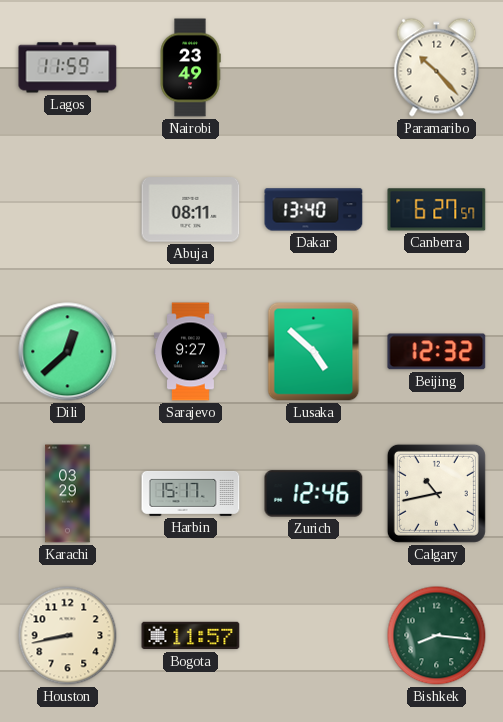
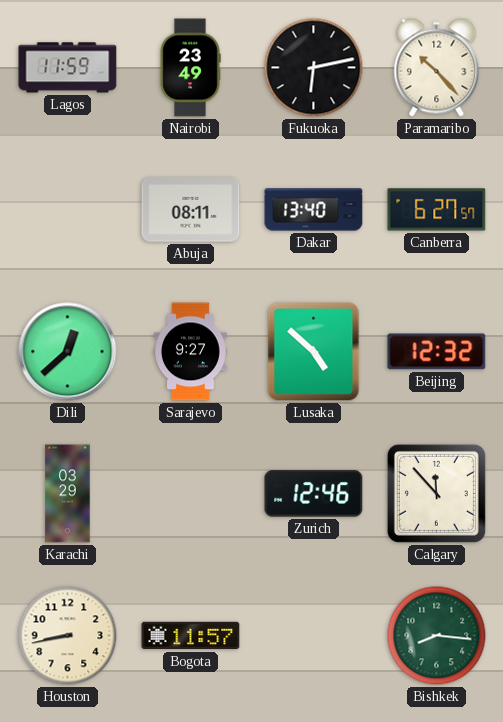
Fukuoka: none -> 6:13
Harbin: 15:17 -> none
Calgary: 10:43 -> 11:53
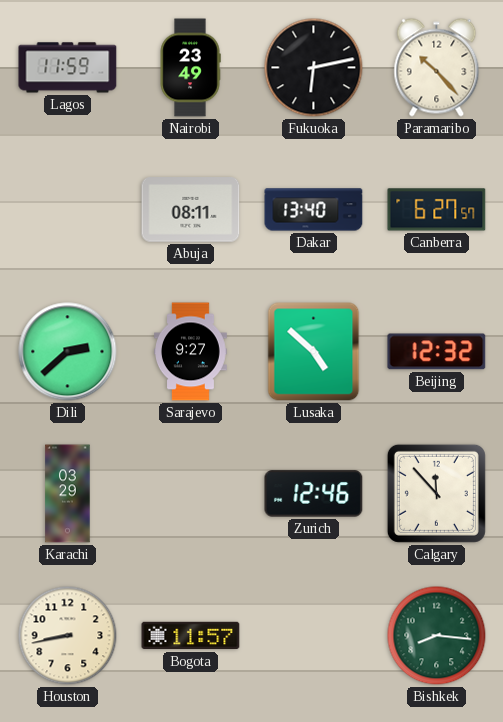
Dili: 12:38 -> 2:38
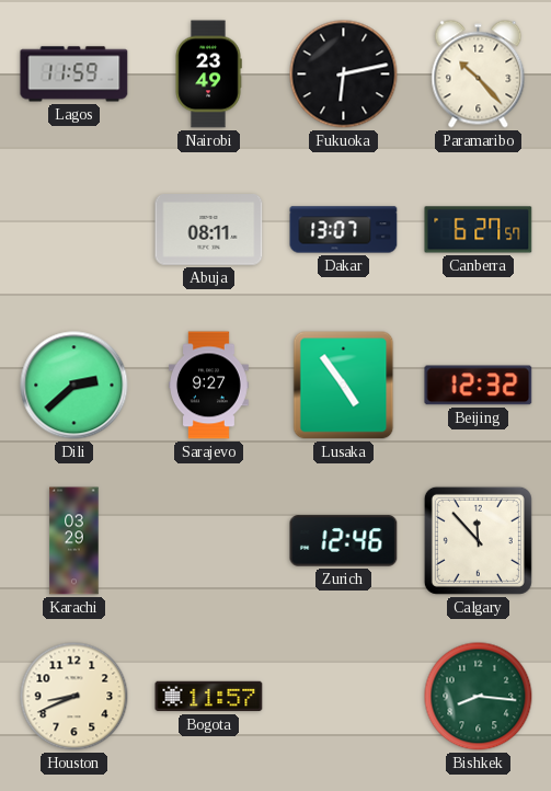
Dakar: 13:40 -> 13:07
Lusaka: 4:52 -> 4:54
Houston: 8:43 -> 8:41
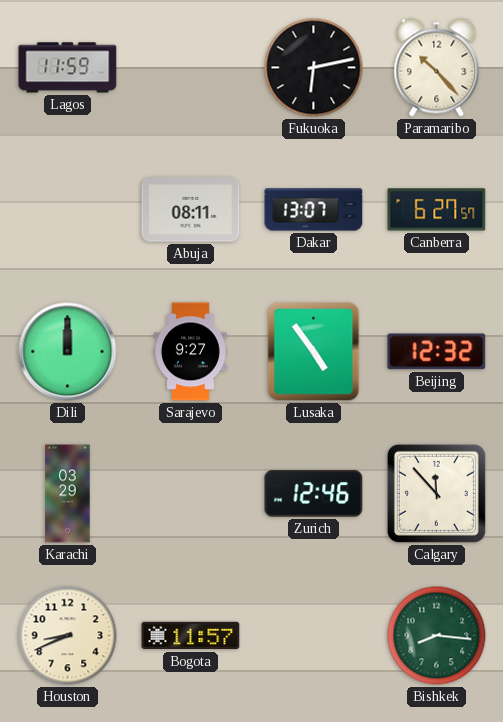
Nairobi: 23:49 -> none
Dili: 2:38 -> 12:00
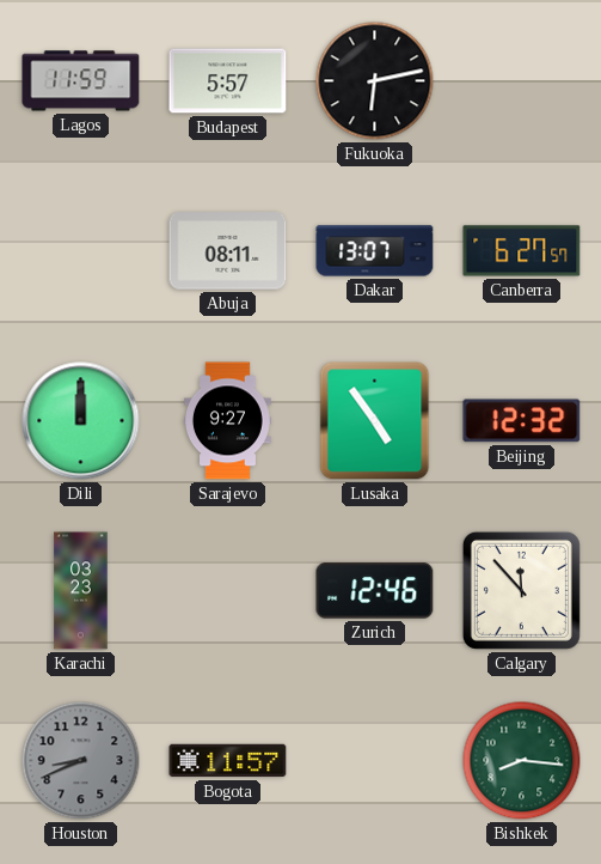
Budapest: none -> 5:57
Paramaribo: 10:23 -> none
Karachi: 03:29 -> 03:23
Houston dial: cream -> grey
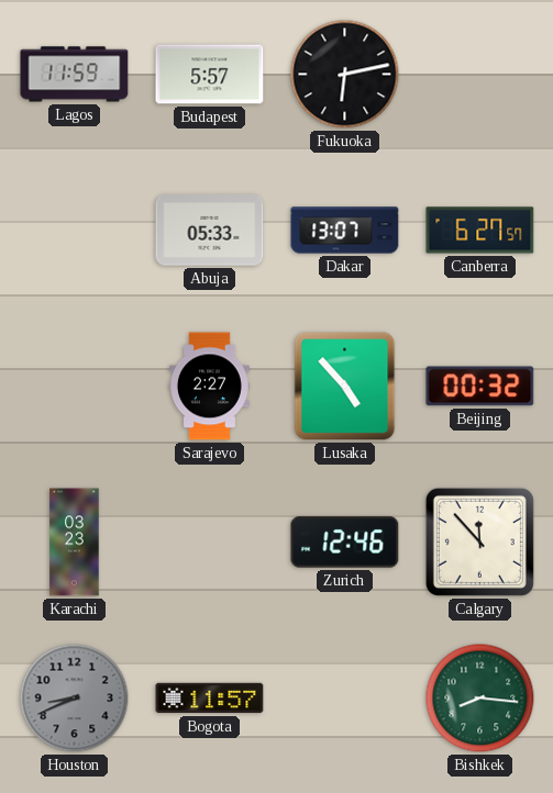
Abuja: 08:11 -> 05:33
Dili: 12:00 -> none
Sarajevo: 9:27 -> 2:27
Lusaka: 4:54 -> 4:53
Beijing: 12:32 -> 00:32
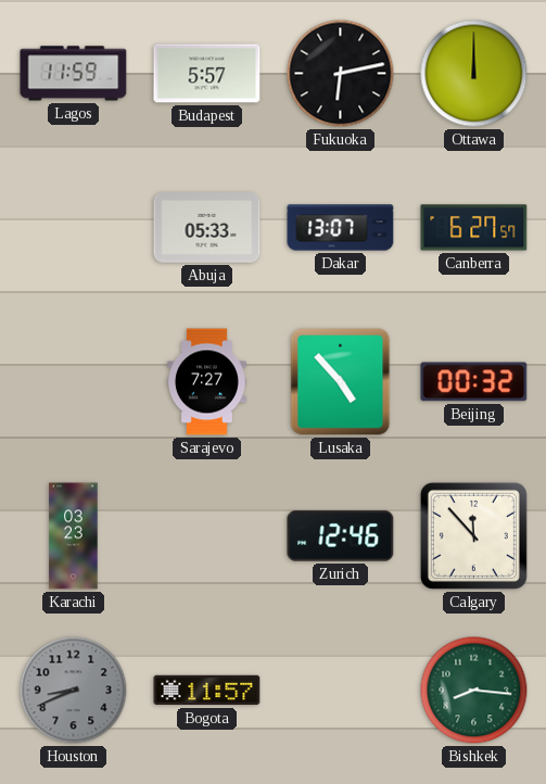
Ottawa: none -> 12:00
Sarajevo: 2:27 -> 7:27
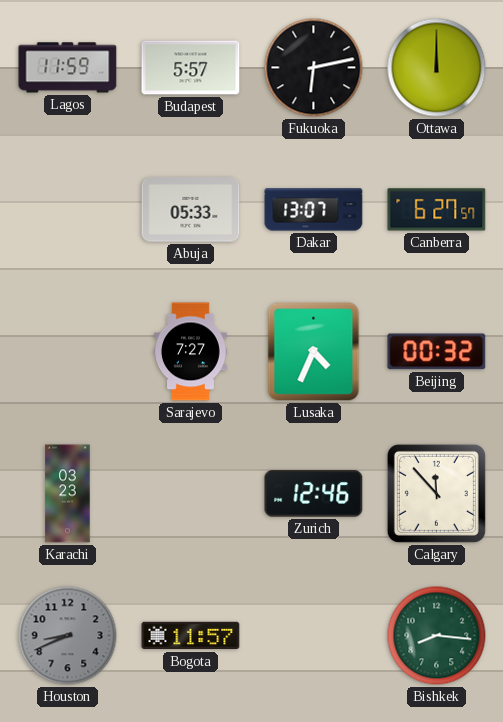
Lusaka: 4:53 -> 4:34
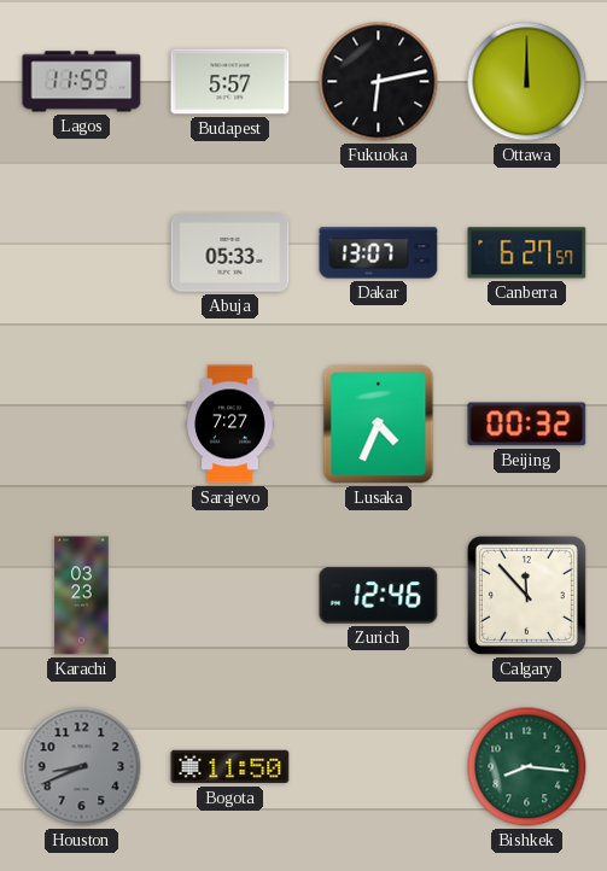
Bogota: 11:57 -> 11:50
